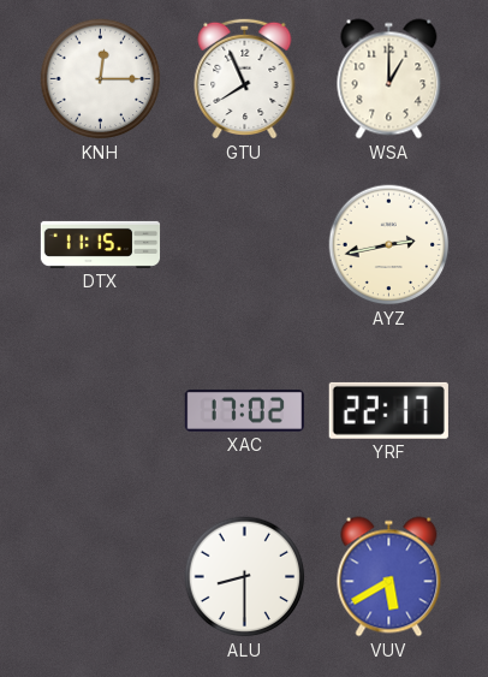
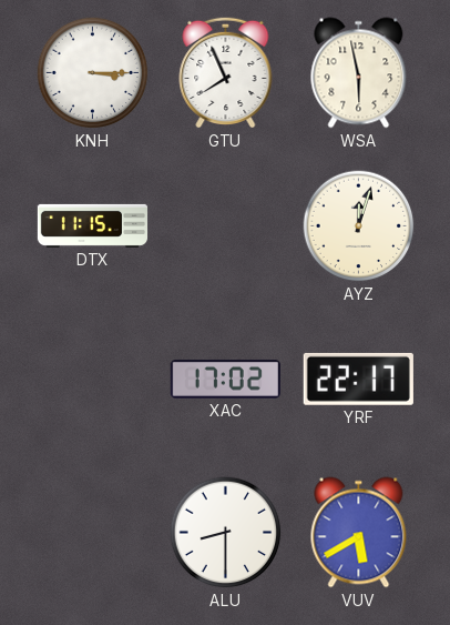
KNH: 12:15 -> 3:15
WSA: 1:00 -> 5:58
AYZ: 2:43 -> 12:03
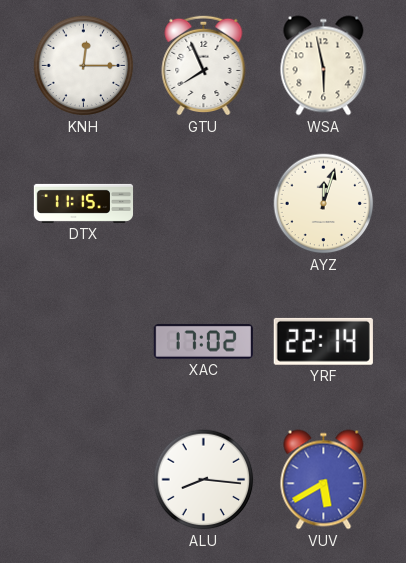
KNH: 3:15 -> 12:15
YRF: 22:17 -> 22:14
ALU: 8:30 -> 8:16
